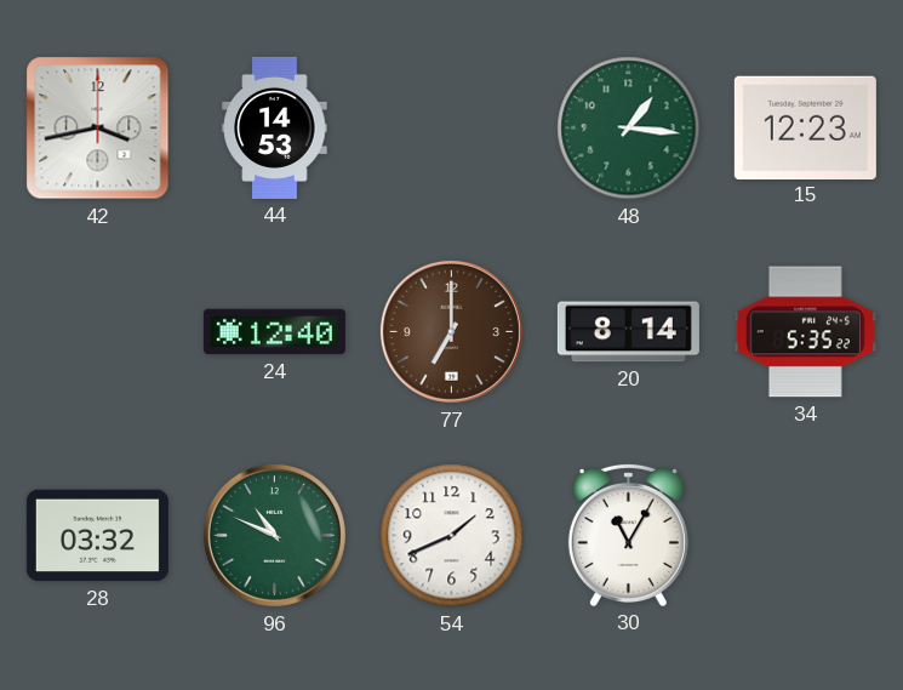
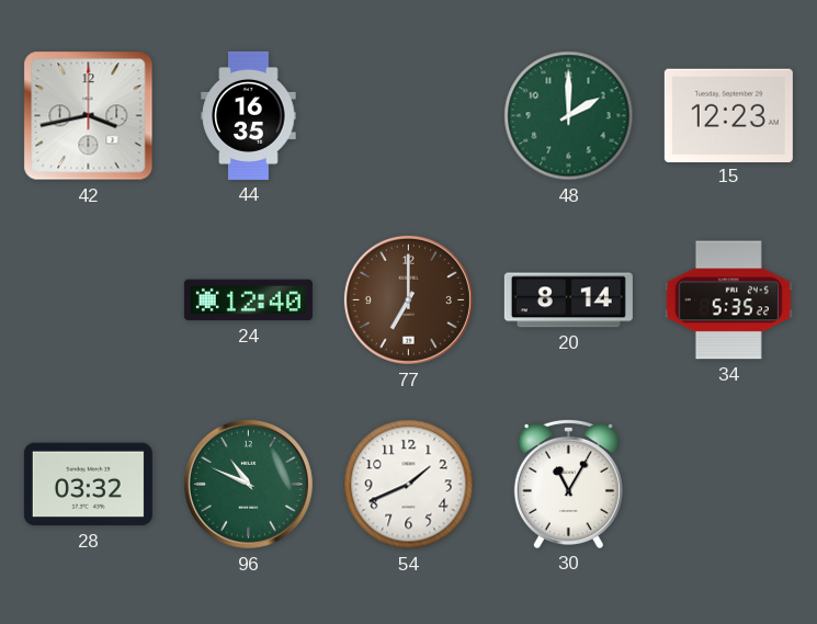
44: 14:53 -> 16:35
48: 1:16 -> 2:00
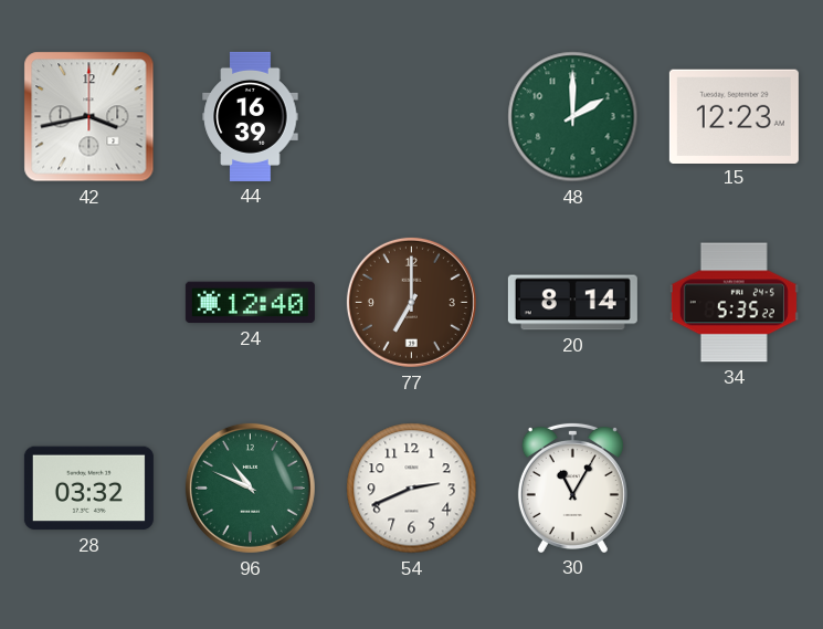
44: 16:35 -> 16:39
54: 1:41 -> 2:41
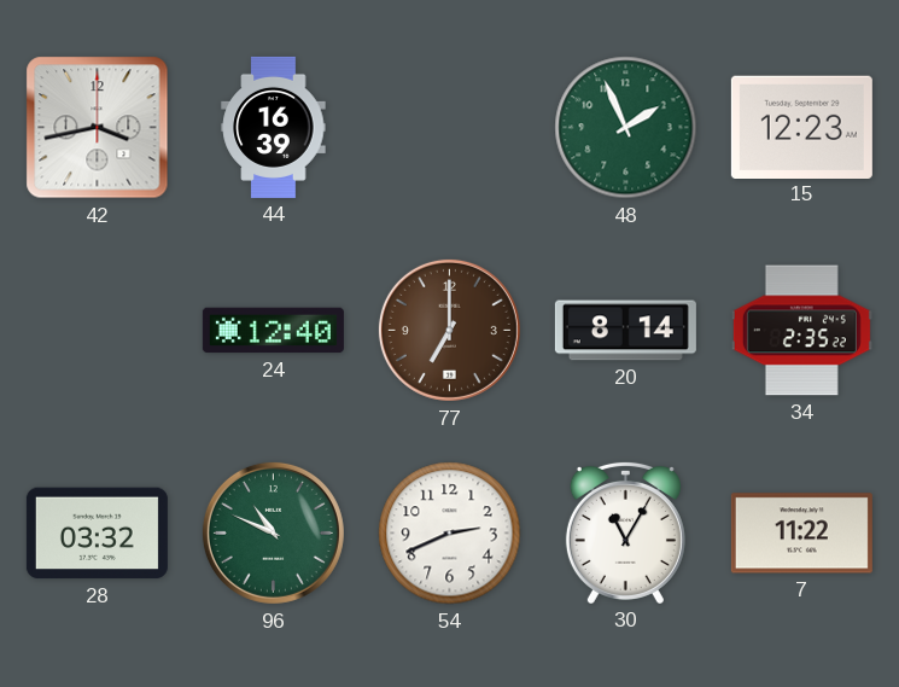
48: 2:00 -> 1:56
34: 5:35 -> 2:35
7: none -> 11:22
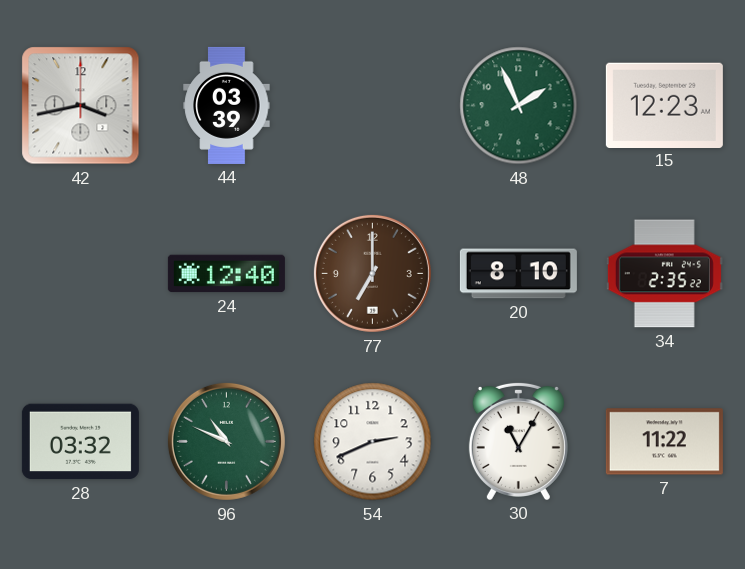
44: 16:39 -> 03:39
20: 8:14 -> 8:10
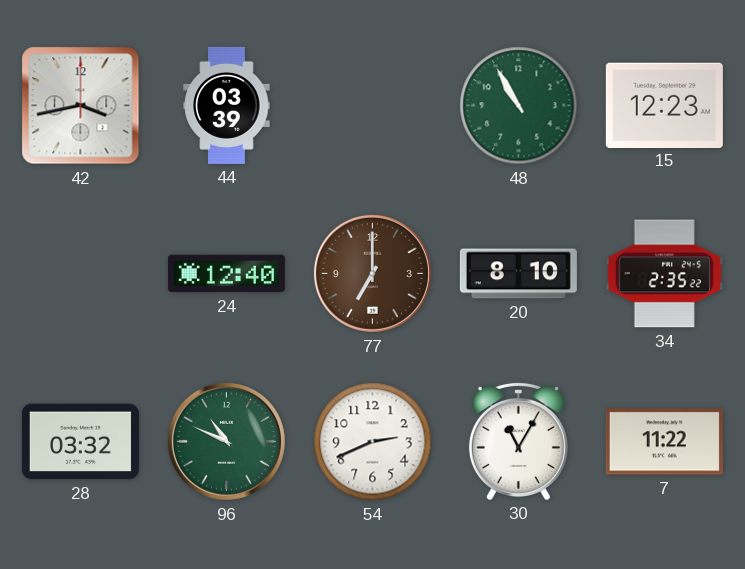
48: 1:56 -> 10:55
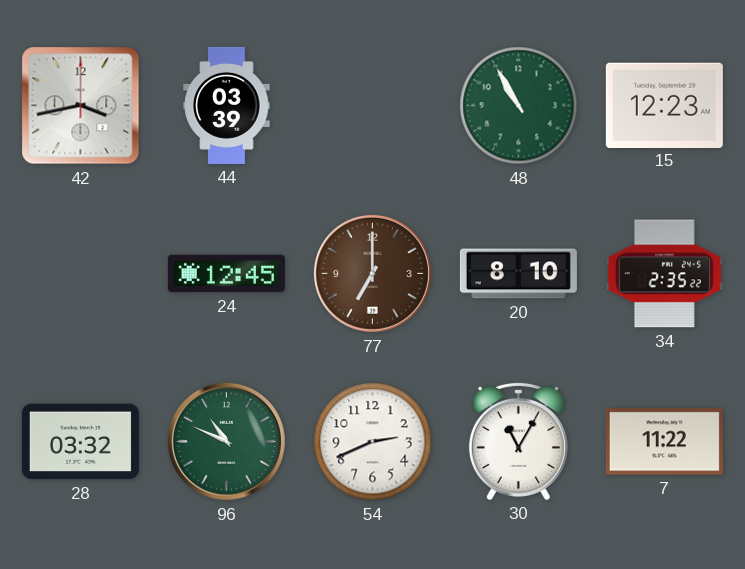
24: 12:40 -> 12:45
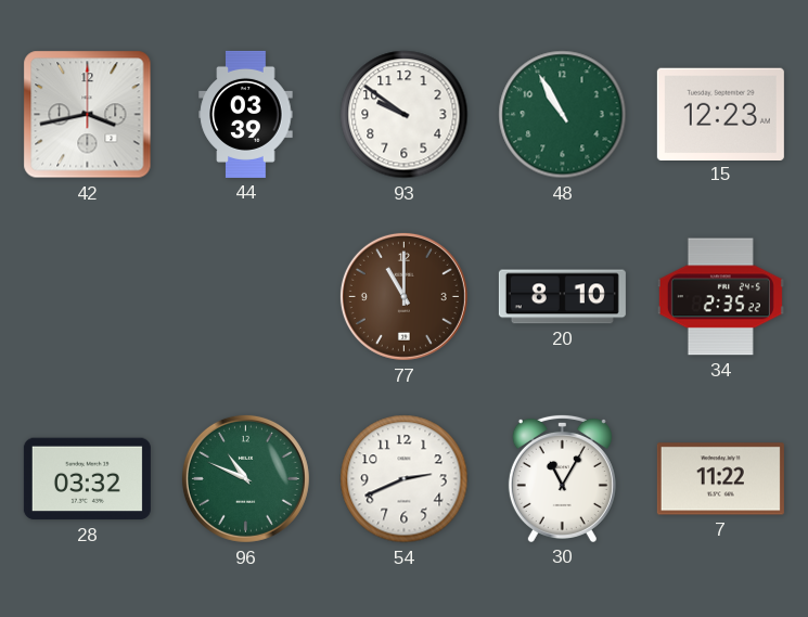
93: none -> 9:51
24: 12:45 -> none
77: 7:00 -> 11:00
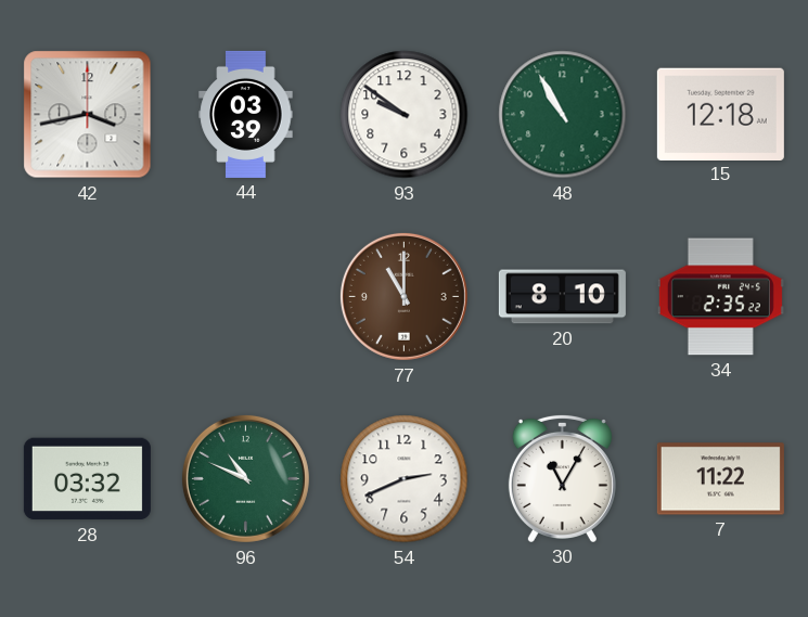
15: 12:23 -> 12:18
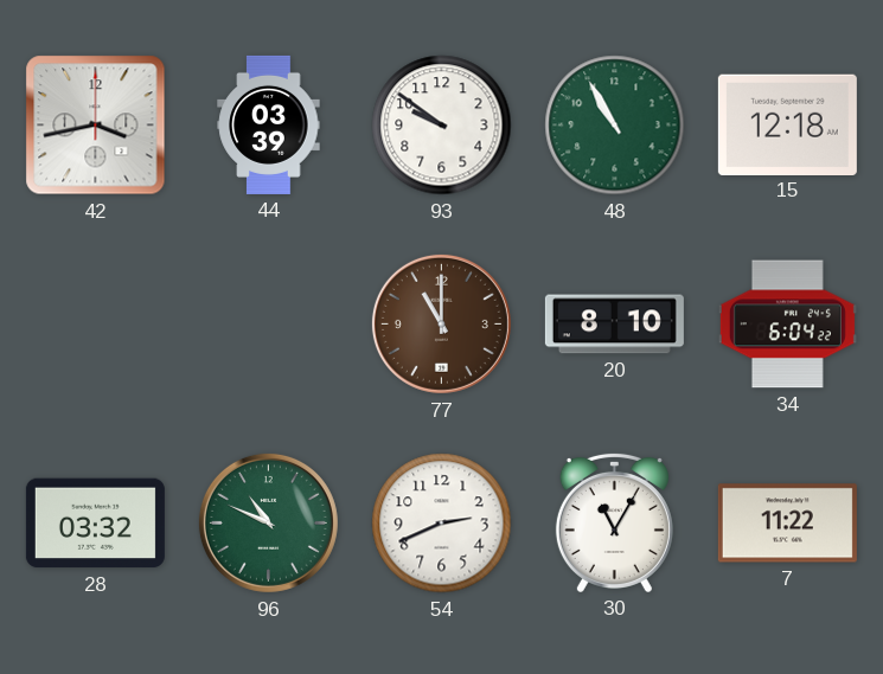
34: 2:35 -> 6:04
